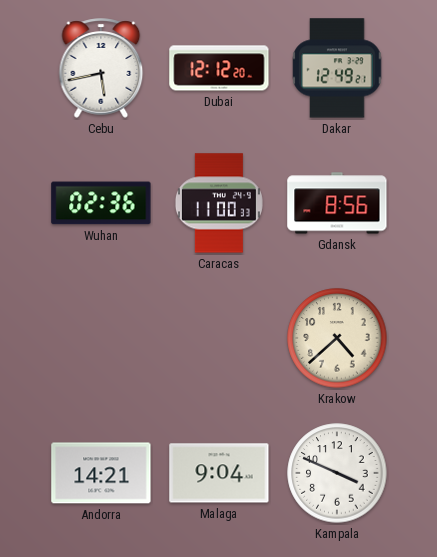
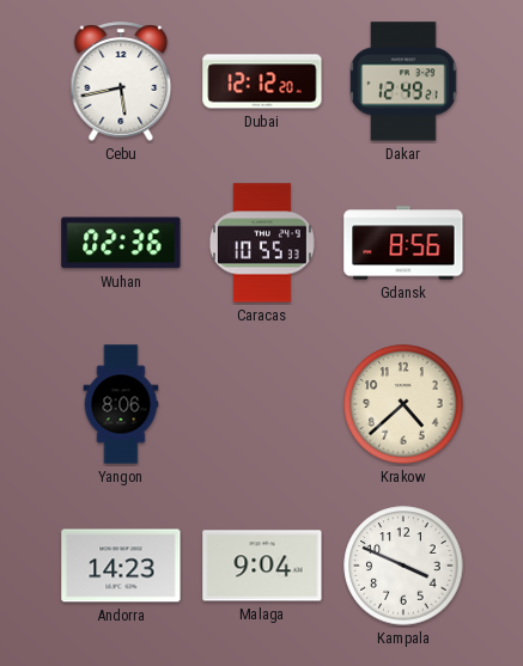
Caracas: 11:00 -> 10:55
Yangon: none -> 8:06
Andorra: 14:21 -> 14:23
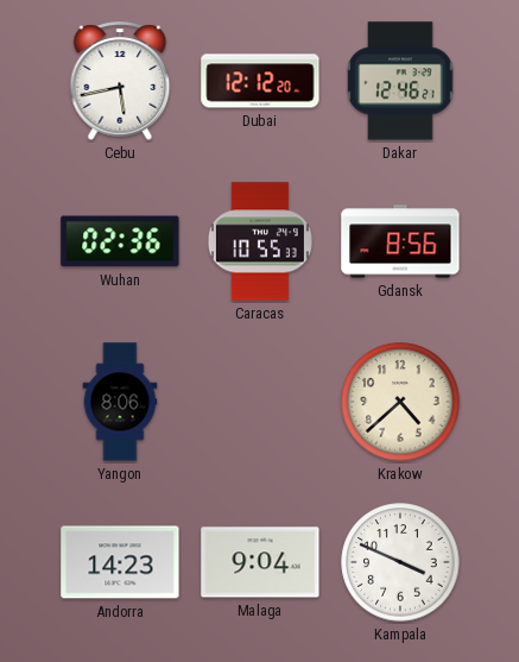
Dakar: 12:49 -> 12:46
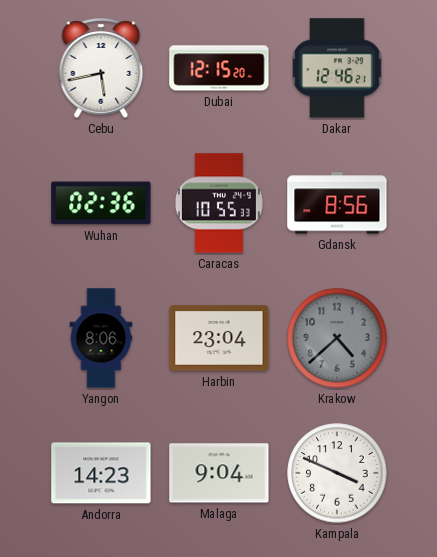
Dubai: 12:12 -> 12:15
Harbin: none -> 23:04
Krakow dial: cream -> grey
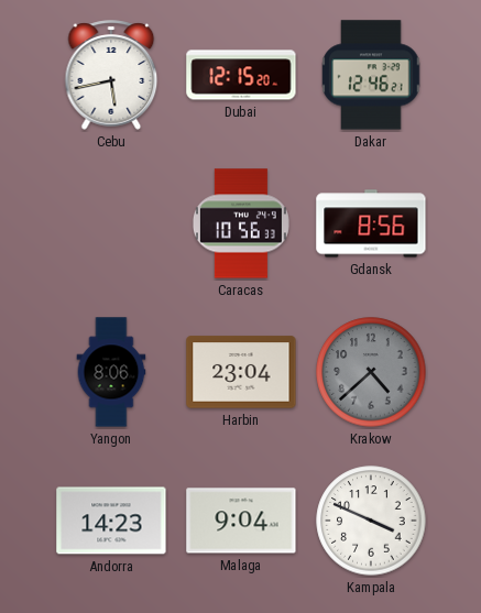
Wuhan: 02:36 -> none
Caracas: 10:55 -> 10:56
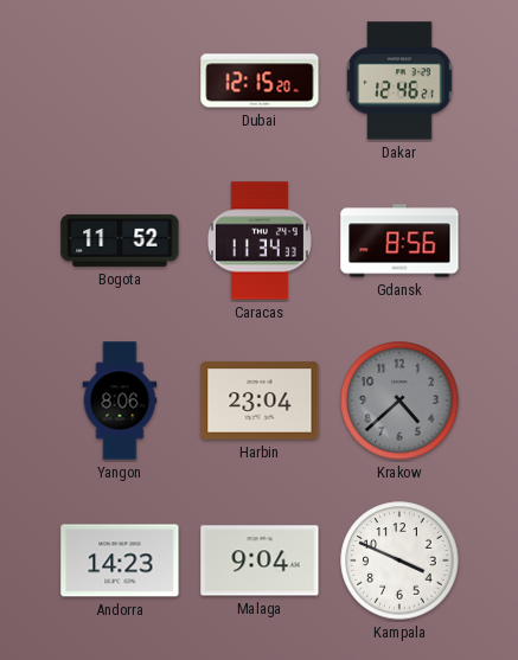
Cebu: 5:43 -> none
Bogota: none -> 11:52
Caracas: 10:56 -> 11:34
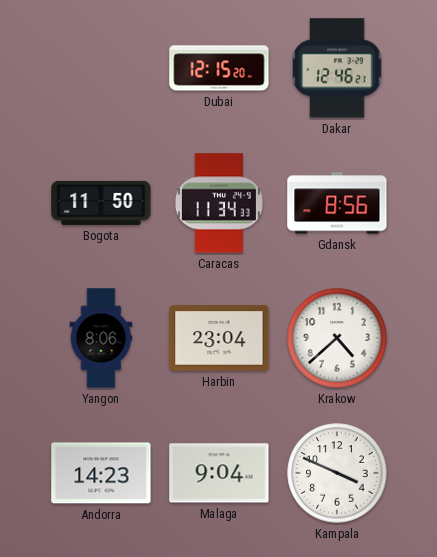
Bogota: 11:52 -> 11:50
Krakow dial: grey -> white
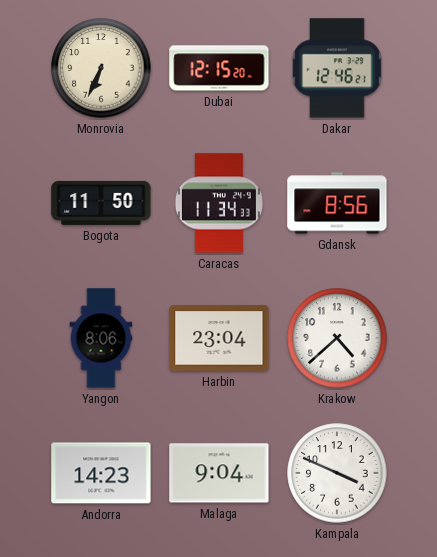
Monrovia: none -> 6:34
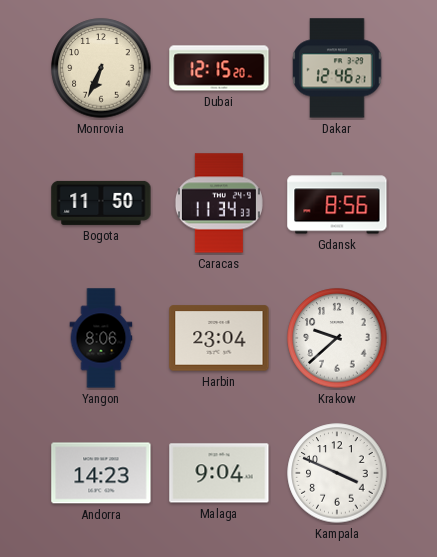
Krakow: 4:38 -> 9:38
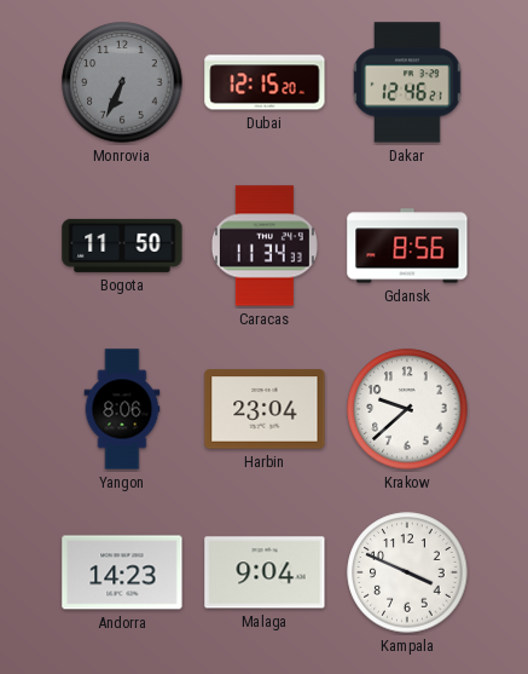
Monrovia dial: cream -> grey
